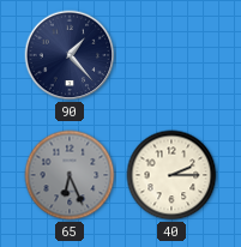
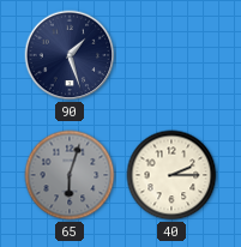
90: 1:23 -> 1:27
65: 6:26 -> 6:03
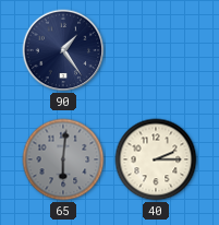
90: 1:27 -> 1:24
65: 6:03 -> 6:01
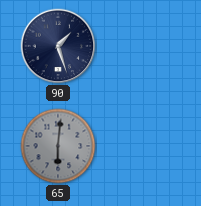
90: 1:24 -> 1:27
40: 2:15 -> none
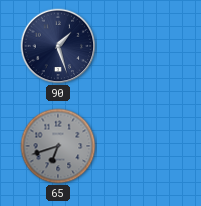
65: 6:01 -> 6:42
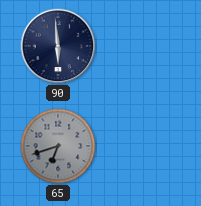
90: 1:27 -> 5:59
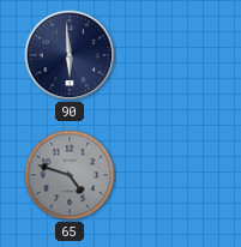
65: 6:42 -> 4:48
